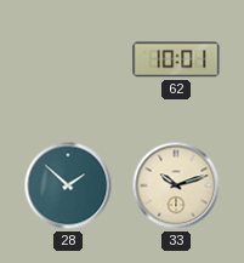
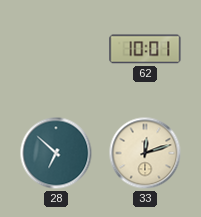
28: 1:52 -> 6:52
33: 10:12 -> 12:12
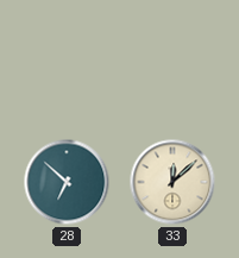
62: 10:01 -> none
33: 12:12 -> 12:08
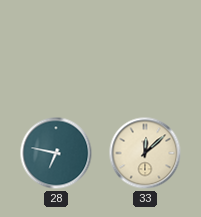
28: 6:52 -> 6:47
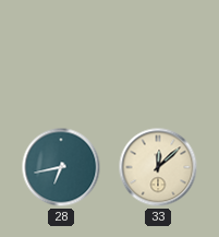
28: 6:47 -> 6:43
